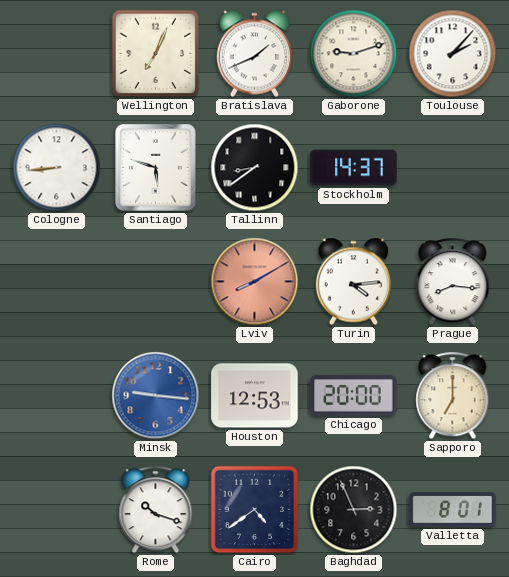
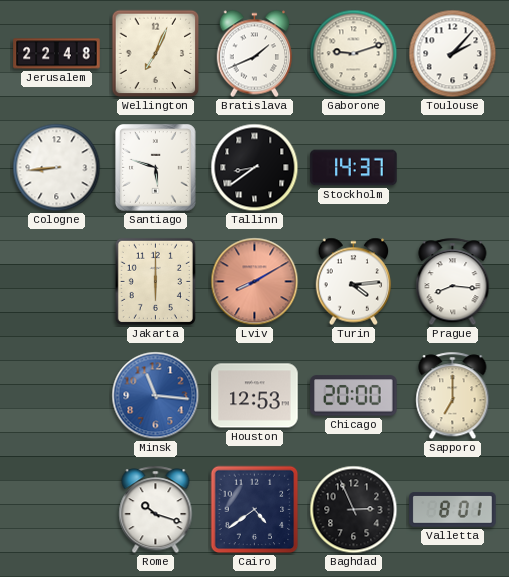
Jerusalem: none -> 22:48
Jakarta: none -> 6:00
Minsk: 9:16 -> 11:16
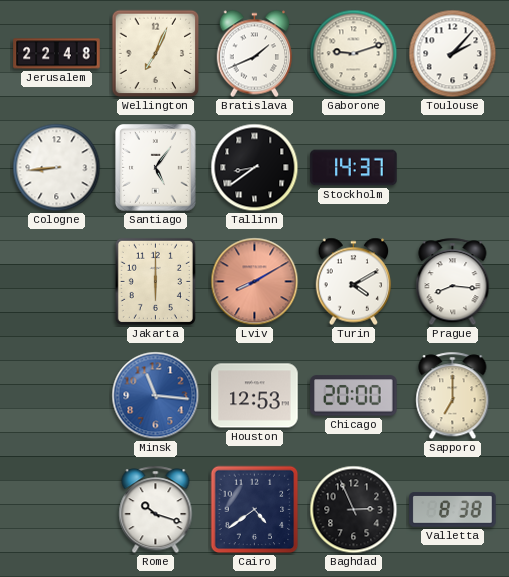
Santiago: 5:48 -> 5:06
Turin: 4:14 -> 4:10
Valletta: 8:01 -> 8:38
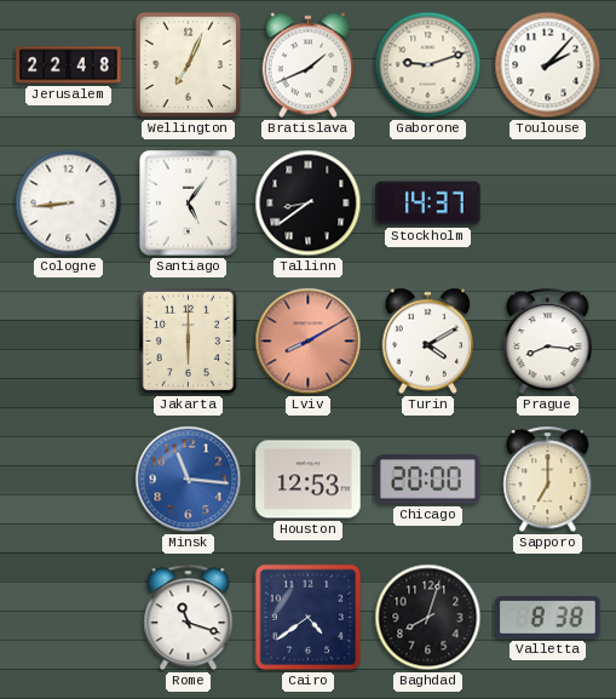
Rome: 10:18 -> 11:18
Baghdad: 2:56 -> 8:03
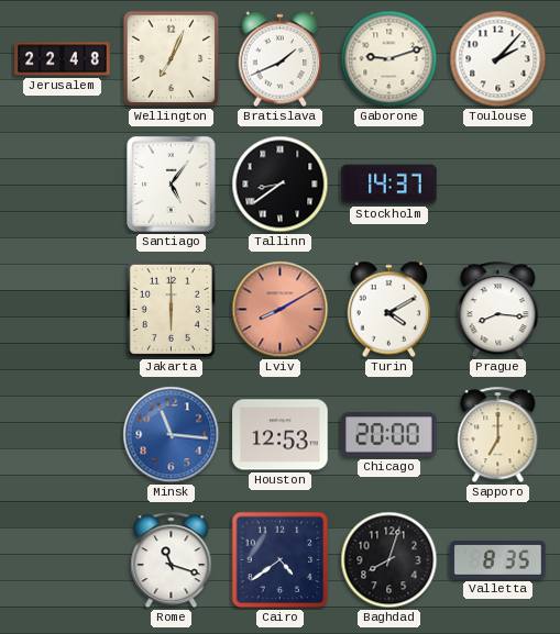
Cologne: 8:44 -> none
Valletta: 8:38 -> 8:35
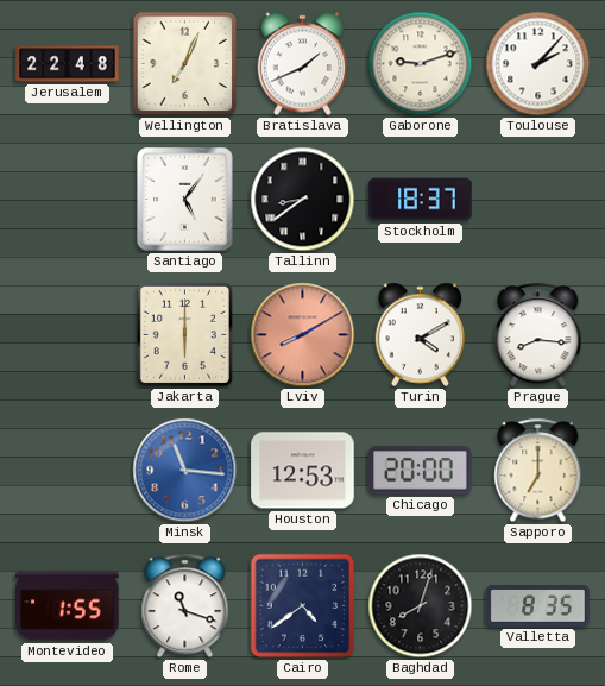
Stockholm: 14:37 -> 18:37
Montevideo: none -> 1:55
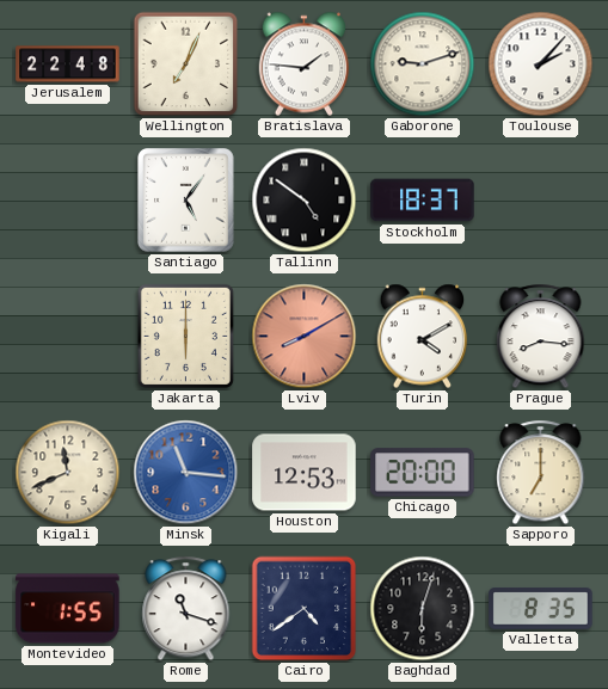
Bratislava: 1:41 -> 1:46
Tallinn: 8:39 -> 4:51
Kigali: none -> 11:41
Baghdad: 8:03 -> 6:03
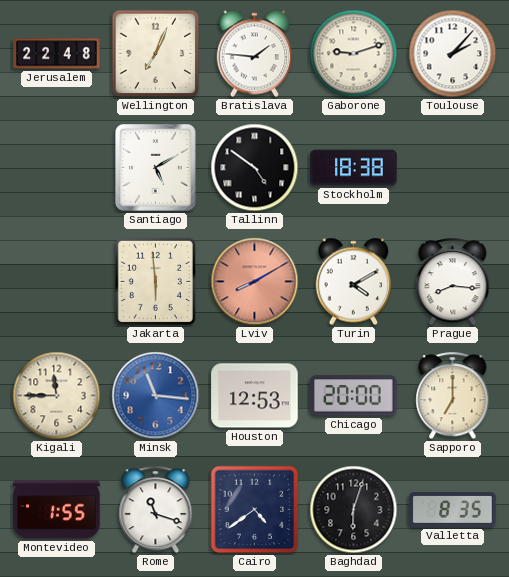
Santiago: 5:06 -> 5:10
Stockholm: 18:37 -> 18:38
Jakarta: 6:00 -> 5:59
Kigali: 11:41 -> 11:45
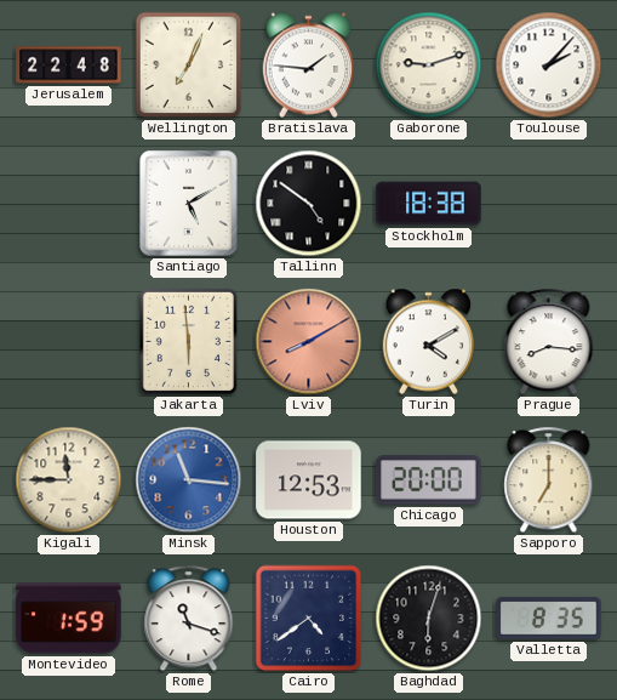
Montevideo: 1:55 -> 1:59
